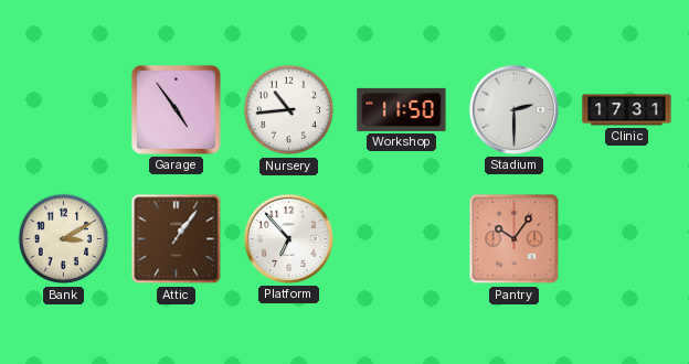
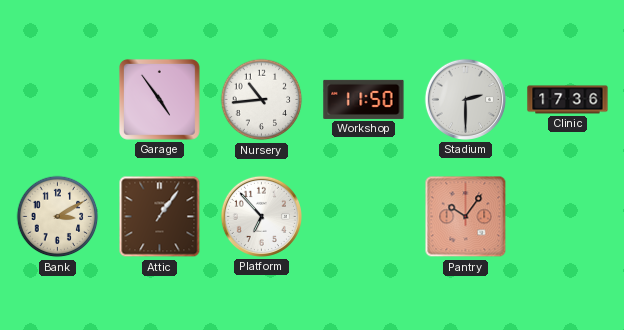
Clinic: 17:31 -> 17:36
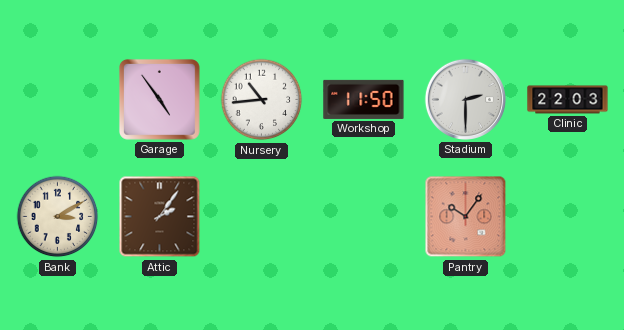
Clinic: 17:36 -> 22:03
Attic: 1:06 -> 2:06
Platform: 6:53 -> none
